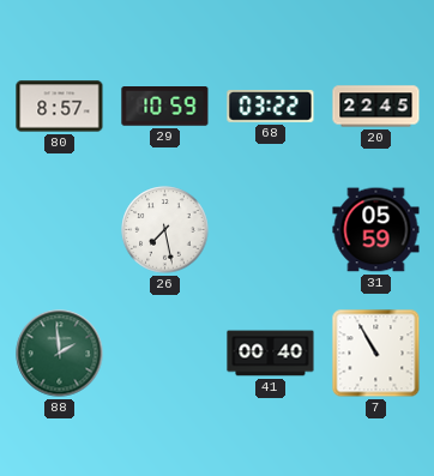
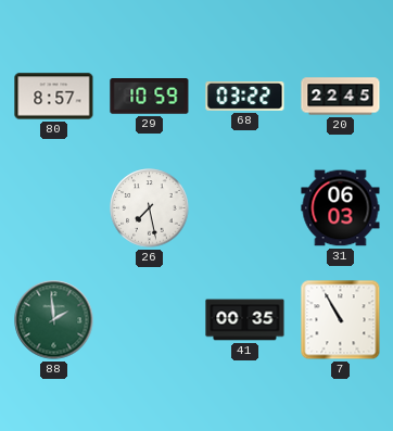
31: 05:59 -> 06:03
41: 00:40 -> 00:35
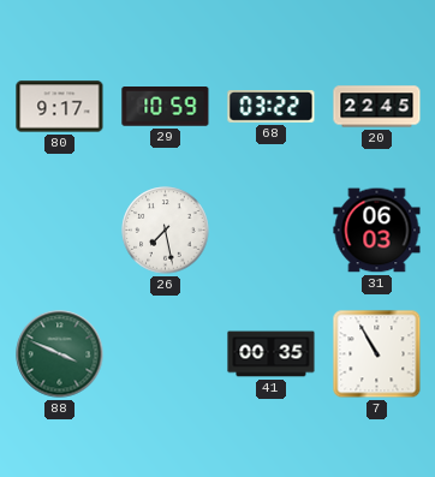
80: 8:57 -> 9:17
88: 1:59 -> 3:49
